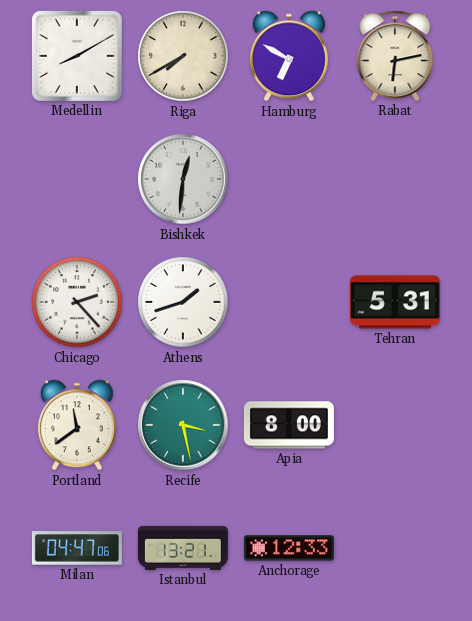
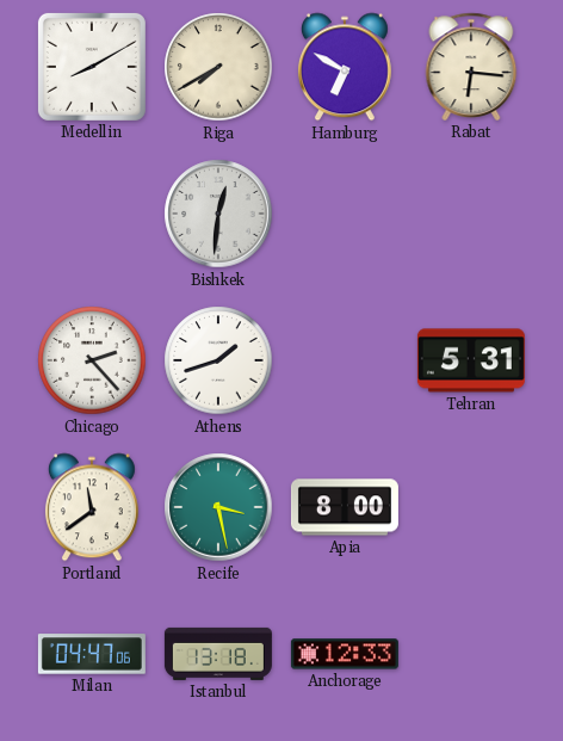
Rabat: 6:13 -> 6:16
Istanbul: 13:21 -> 13:18
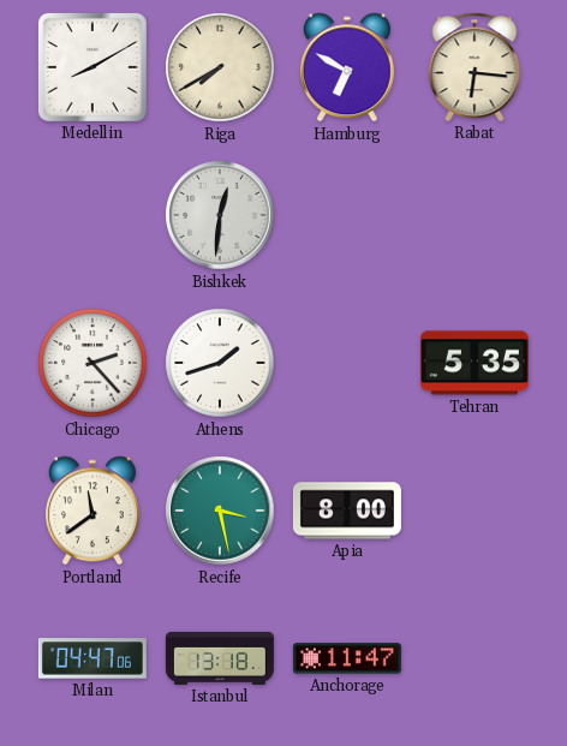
Tehran: 5:31 -> 5:35
Anchorage: 12:33 -> 11:47
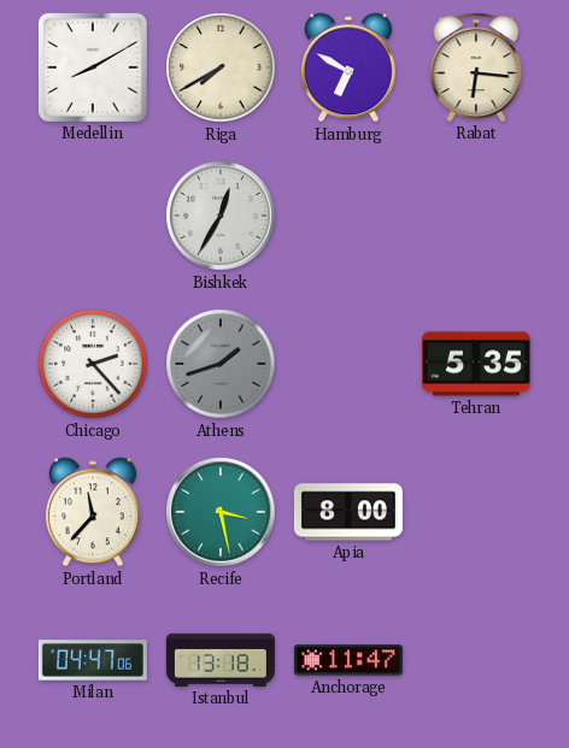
Bishkek: 12:31 -> 12:35
Athens dial: white -> grey
Portland: 11:39 -> 11:37
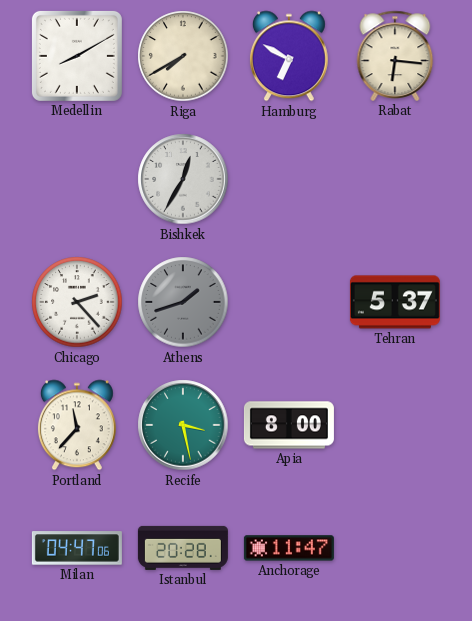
Tehran: 5:35 -> 5:37
Istanbul: 13:18 -> 20:28
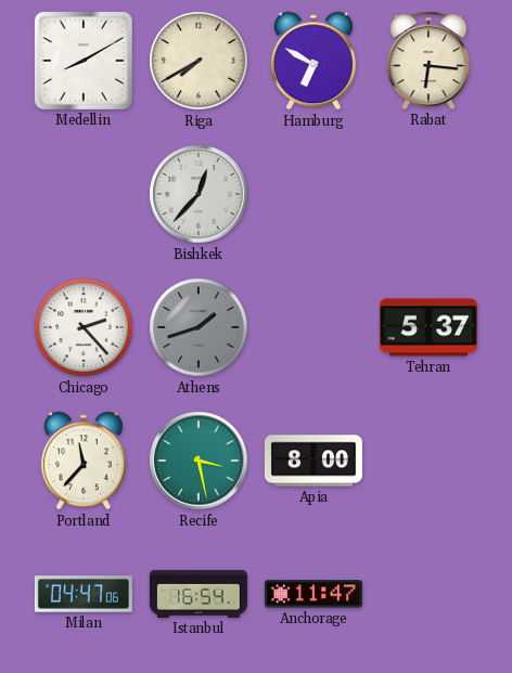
Bishkek: 12:35 -> 12:37
Istanbul: 20:28 -> 16:54
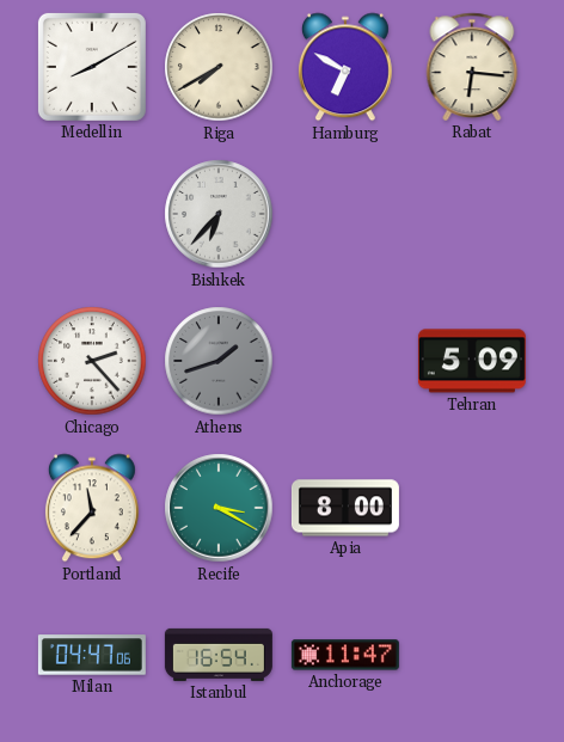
Bishkek: 12:37 -> 6:37
Tehran: 5:37 -> 5:09
Recife: 3:28 -> 3:20
